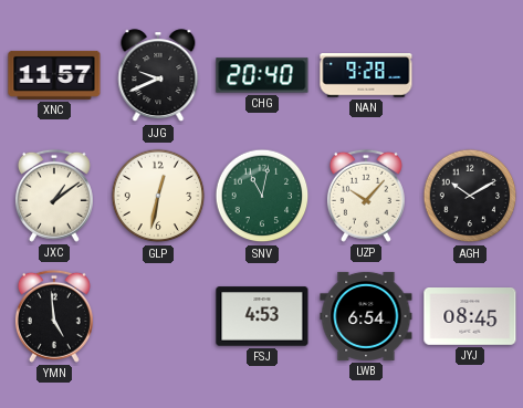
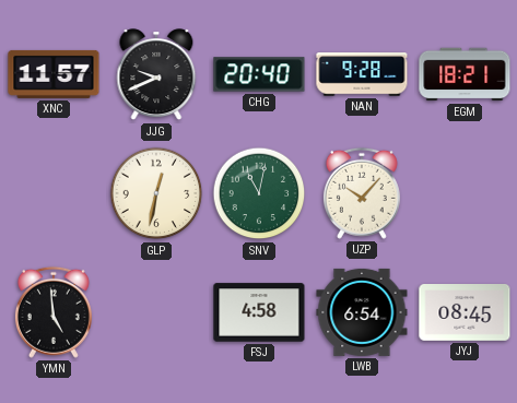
EGM: none -> 18:21
JXC: 1:09 -> none
AGH: 10:10 -> none
FSJ: 4:53 -> 4:58
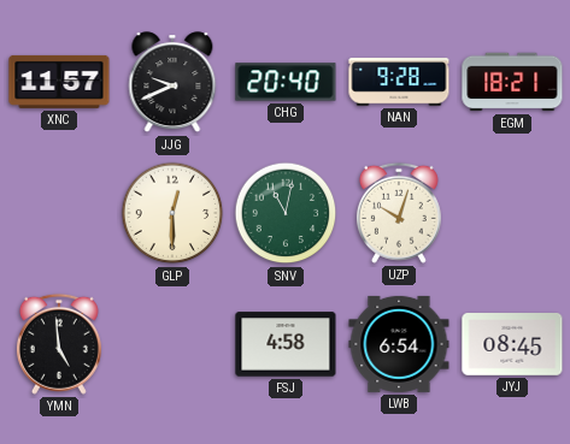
GLP: 12:32 -> 12:30
UZP: 10:07 -> 10:03
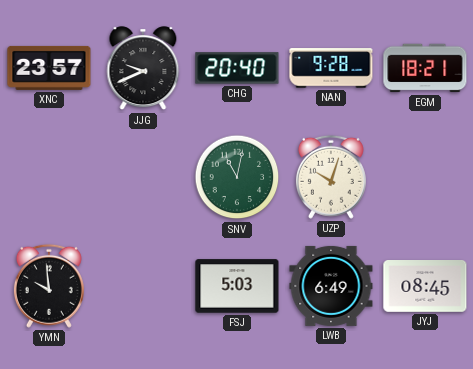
XNC: 11:57 -> 23:57
GLP: 12:30 -> none
YMN: 4:59 -> 9:59
FSJ: 4:58 -> 5:03
LWB: 6:54 -> 6:49
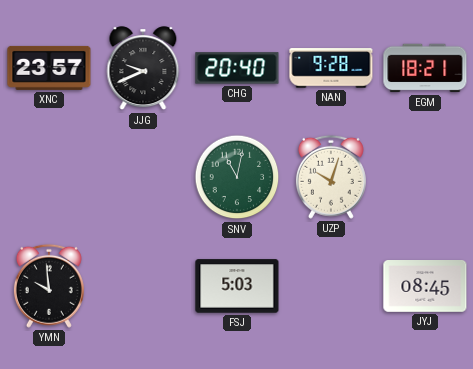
LWB: 6:49 -> none
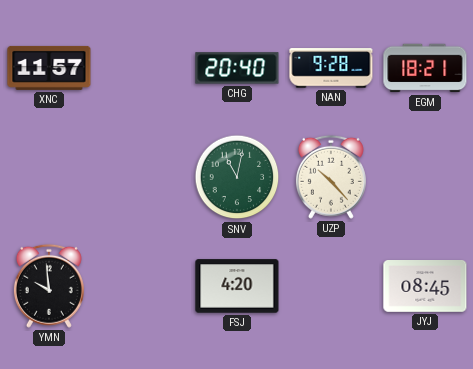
XNC: 23:57 -> 11:57
JJG: 9:41 -> none
UZP: 10:03 -> 10:23
FSJ: 5:03 -> 4:20
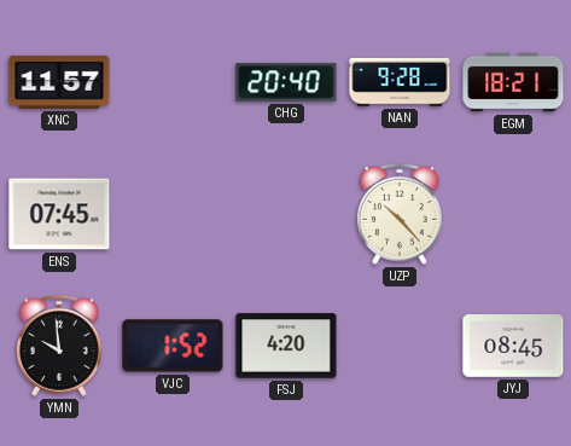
ENS: none -> 07:45
SNV: 11:02 -> none
VJC: none -> 1:52
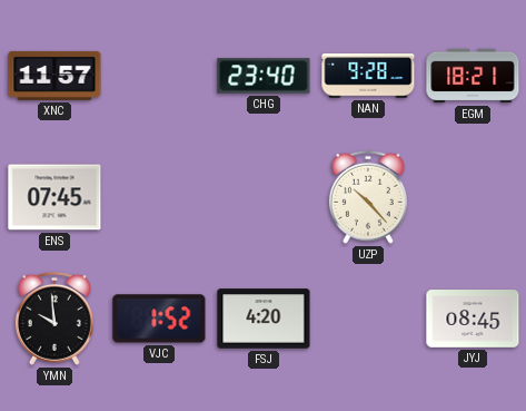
CHG: 20:40 -> 23:40
